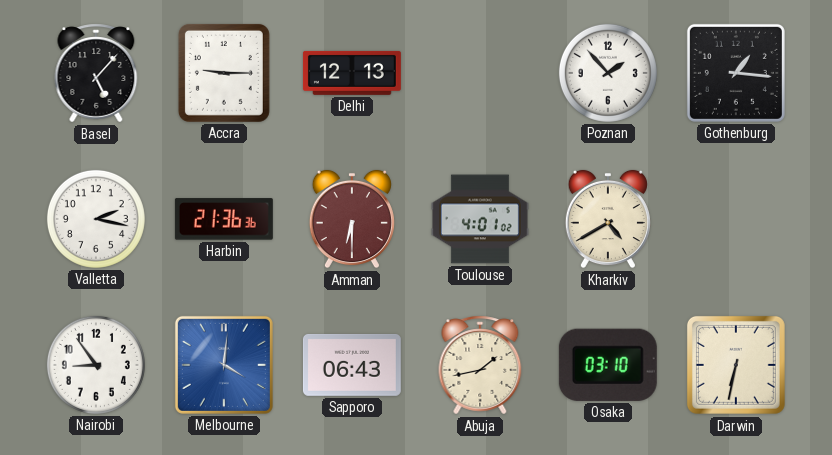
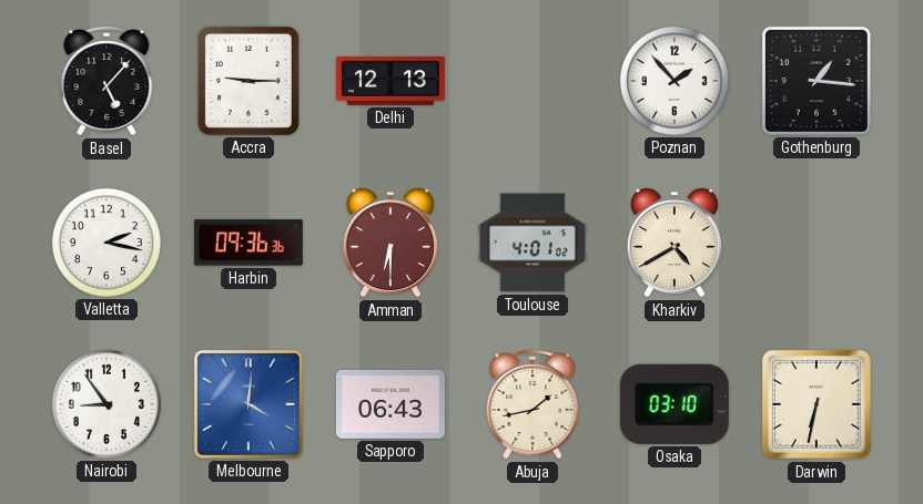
Harbin: 21:36 -> 09:36
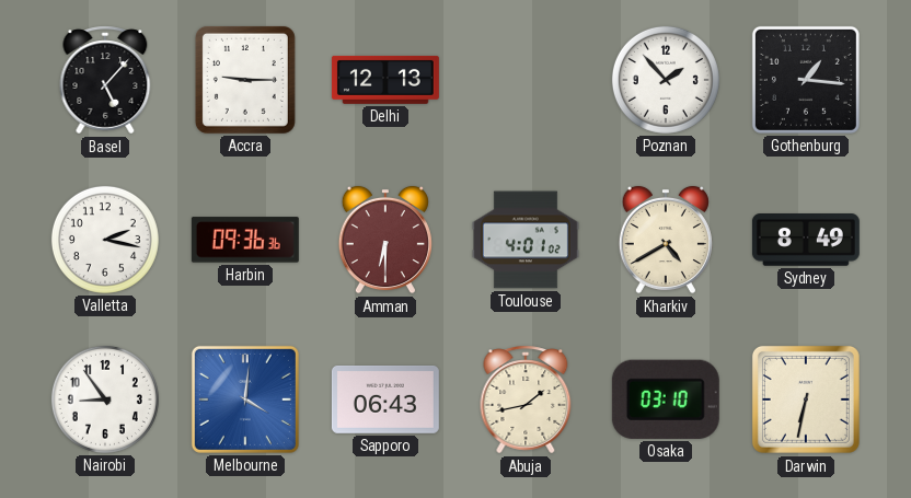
Sydney: none -> 8:49
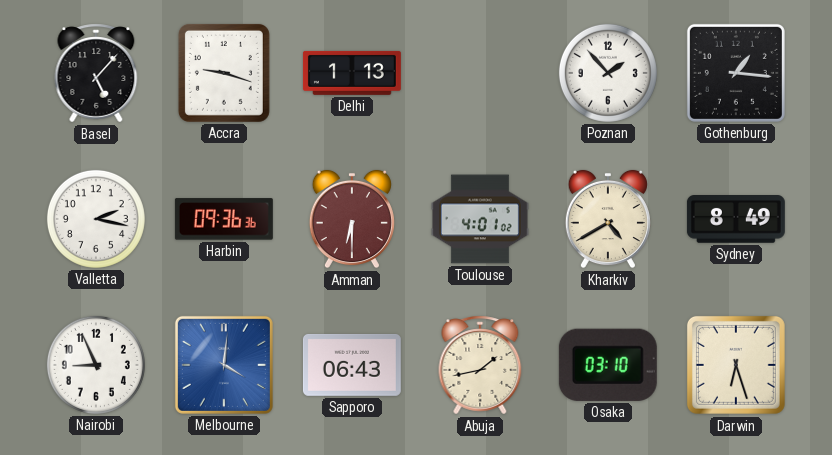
Accra: 9:15 -> 9:18
Delhi: 12:13 -> 1:13
Nairobi: 8:54 -> 8:56
Darwin: 6:32 -> 6:27
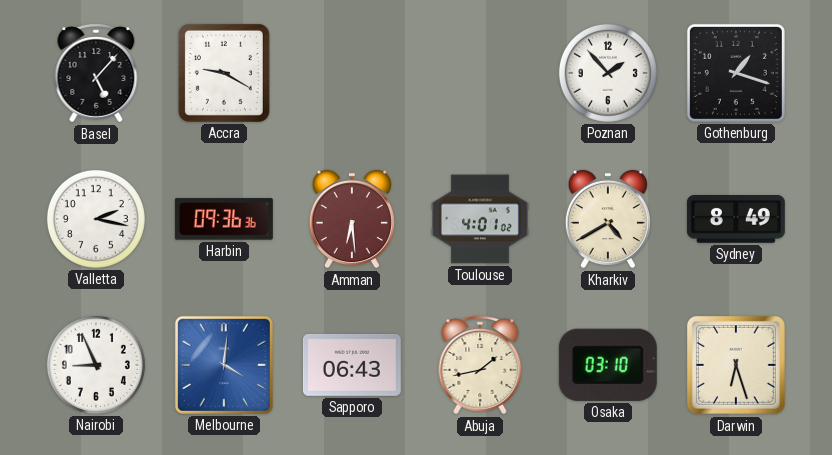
Accra: 9:18 -> 9:20
Delhi: 1:13 -> none
Gothenburg: 1:16 -> 1:18
Amman: 6:30 -> 6:29
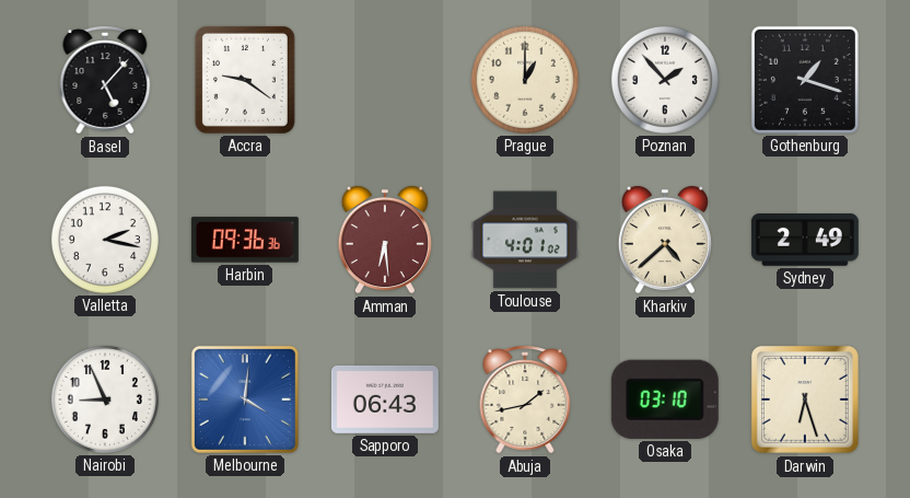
Accra: 9:20 -> 9:21
Prague: none -> 1:00
Kharkiv: 4:40 -> 4:38
Sydney: 8:49 -> 2:49
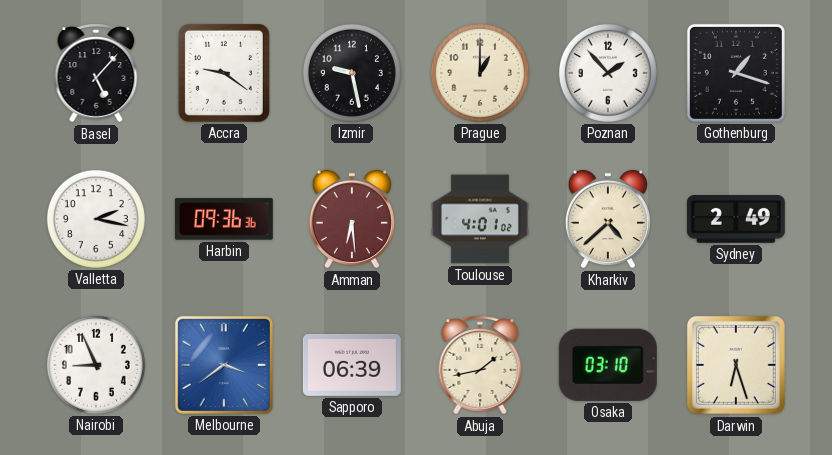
Izmir: none -> 9:28
Melbourne: 4:01 -> 3:39
Sapporo: 06:43 -> 06:39
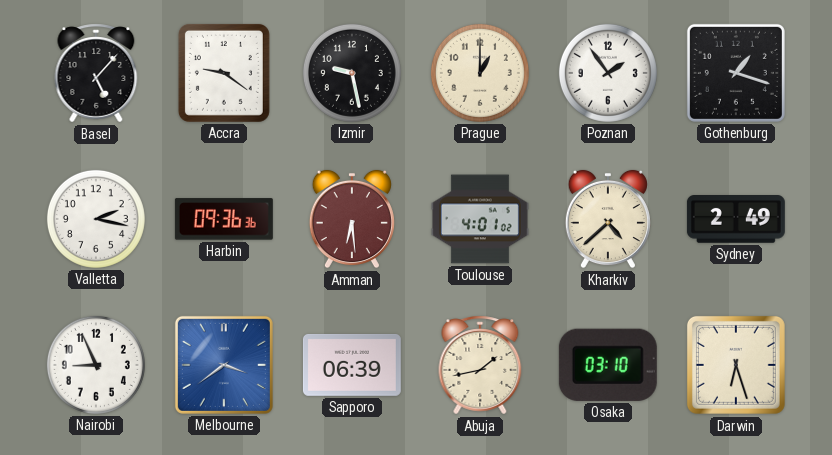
Poznan: 1:53 -> 1:54
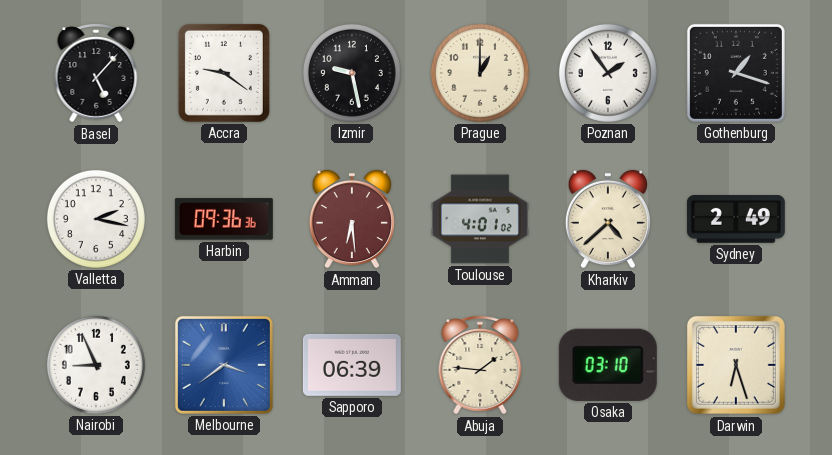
Abuja: 1:43 -> 1:46
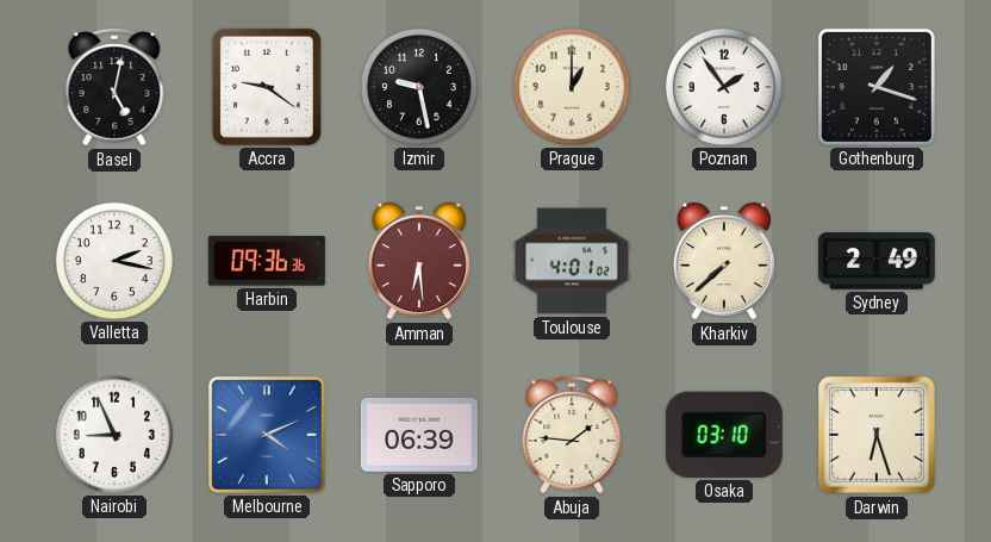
Basel: 5:07 -> 5:02
Kharkiv: 4:38 -> 7:38
Melbourne: 3:39 -> 4:11
